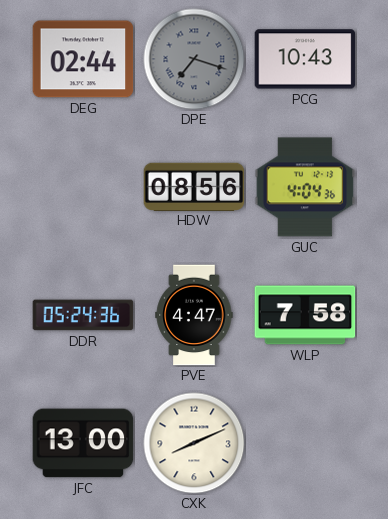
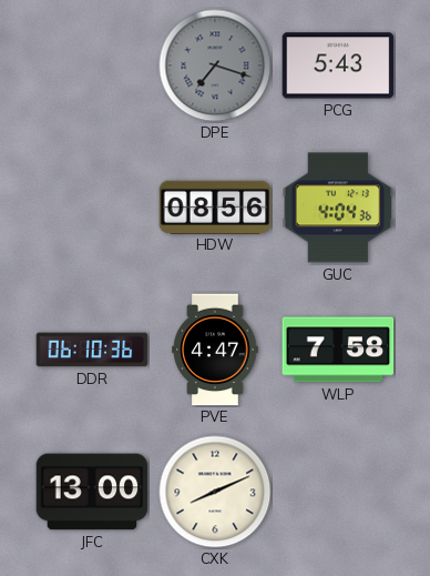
DEG: 02:44 -> none
PCG: 10:43 -> 5:43
DDR: 05:24 -> 06:10
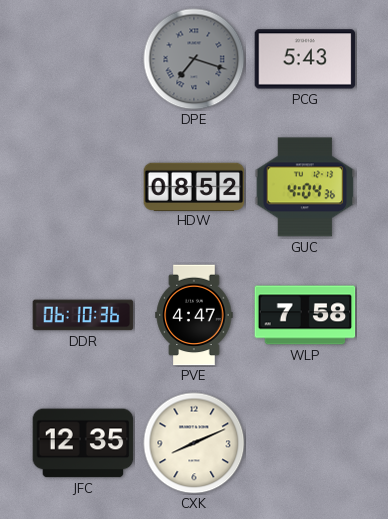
HDW: 08:56 -> 08:52
JFC: 13:00 -> 12:35
